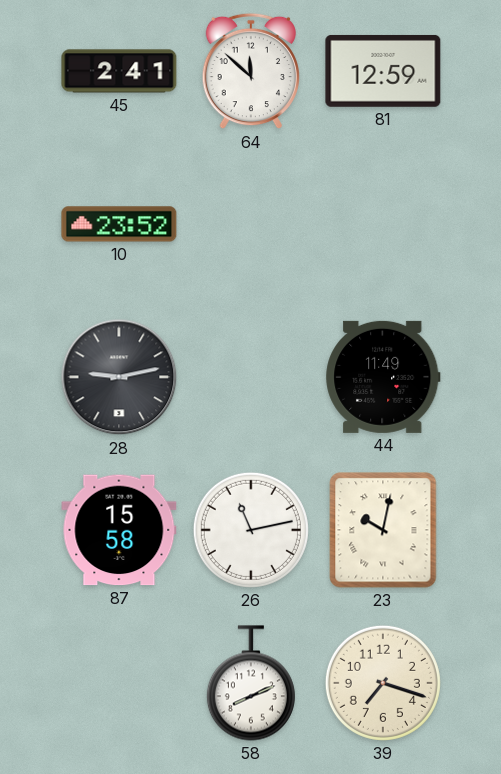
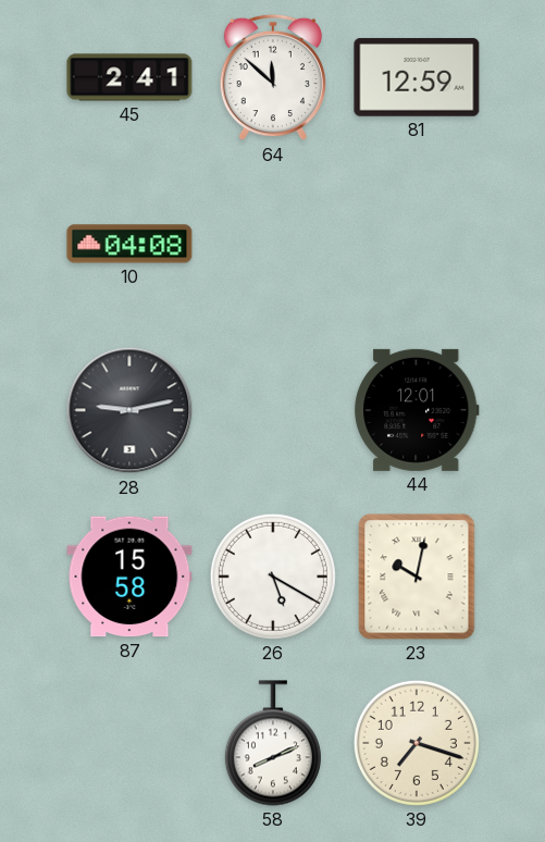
10: 23:52 -> 04:08
44: 11:49 -> 12:01
26: 11:13 -> 5:20
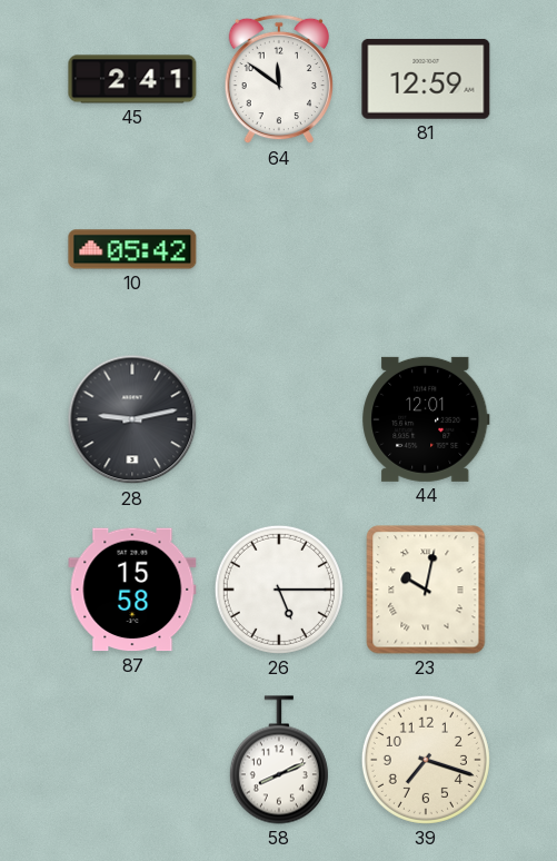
64: 11:52 -> 11:51
10: 04:08 -> 05:42
26: 5:20 -> 5:15
